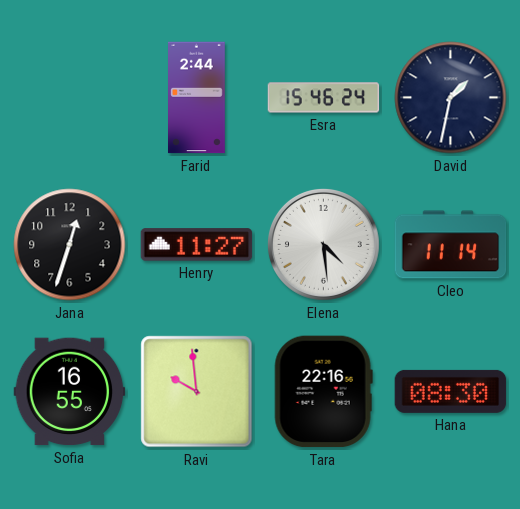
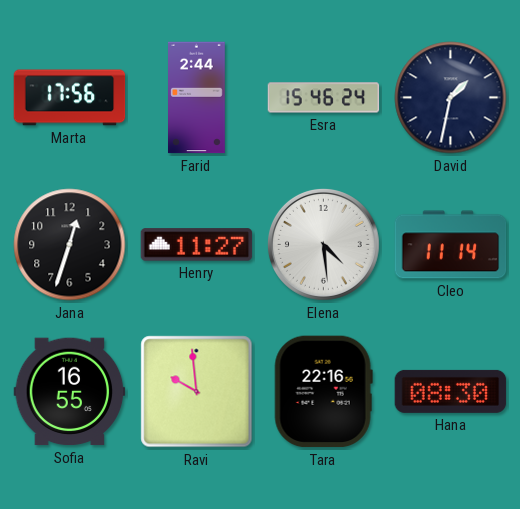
Marta: none -> 17:56
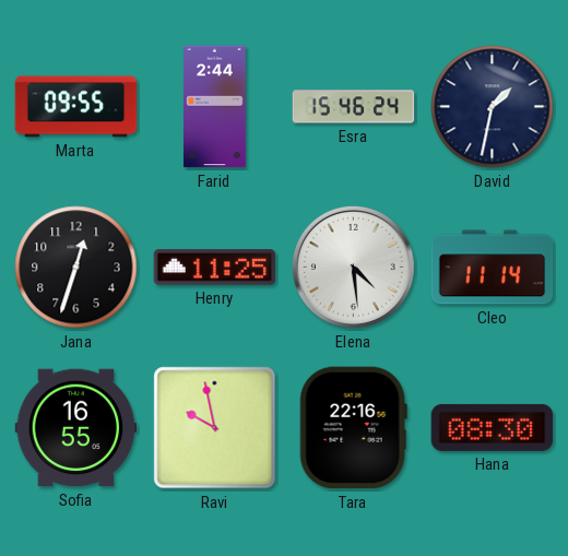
Marta: 17:56 -> 09:55
Henry: 11:27 -> 11:25
Ravi: 9:59 -> 9:58
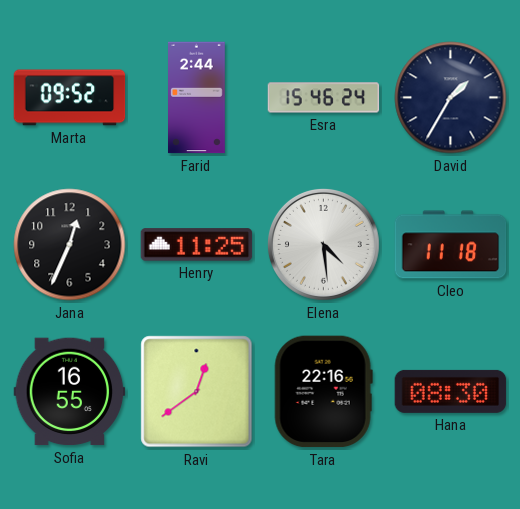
Marta: 09:55 -> 09:52
David: 1:32 -> 1:35
Jana: 12:33 -> 12:34
Cleo: 11:14 -> 11:18
Ravi: 9:58 -> 12:39
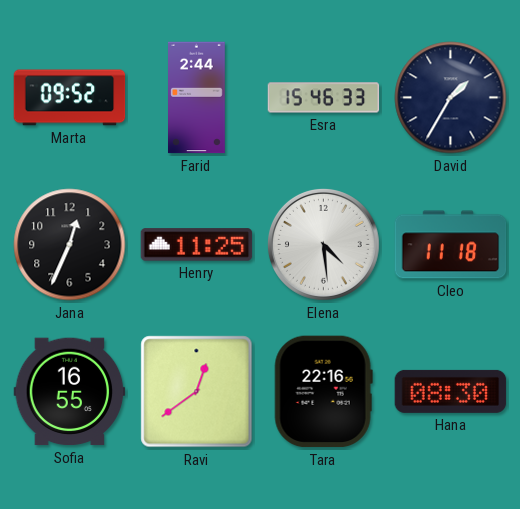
Esra: 15:46:24 -> 15:46:33
